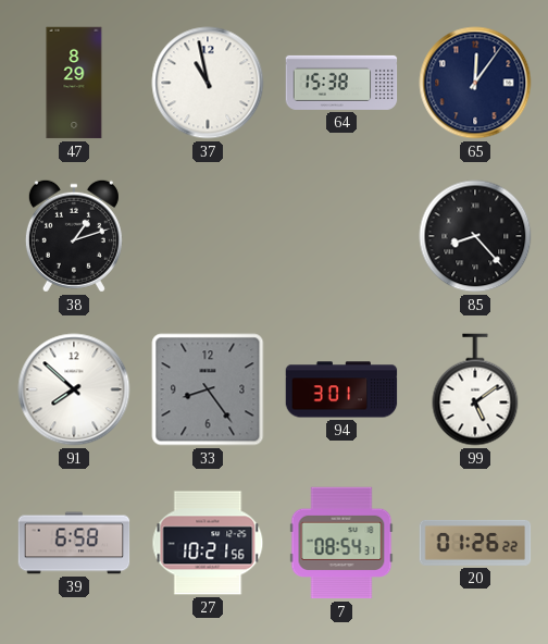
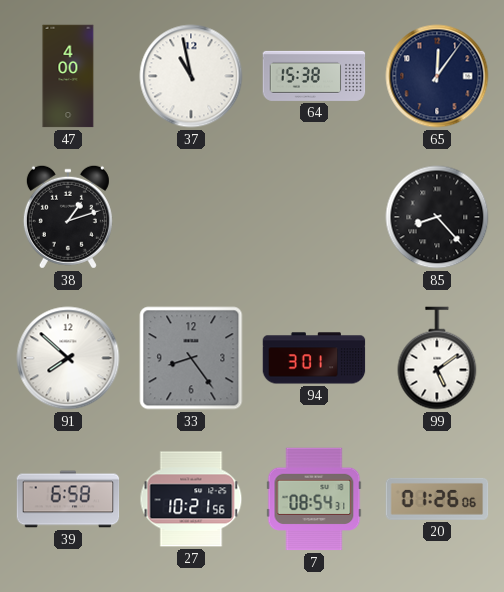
47: 8:29 -> 4:00
20: 01:26:22 -> 01:26:06
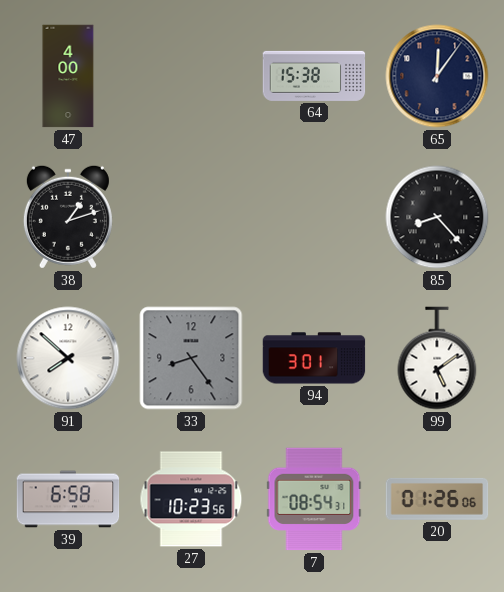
37: 10:58 -> none
27: 10:21 -> 10:23
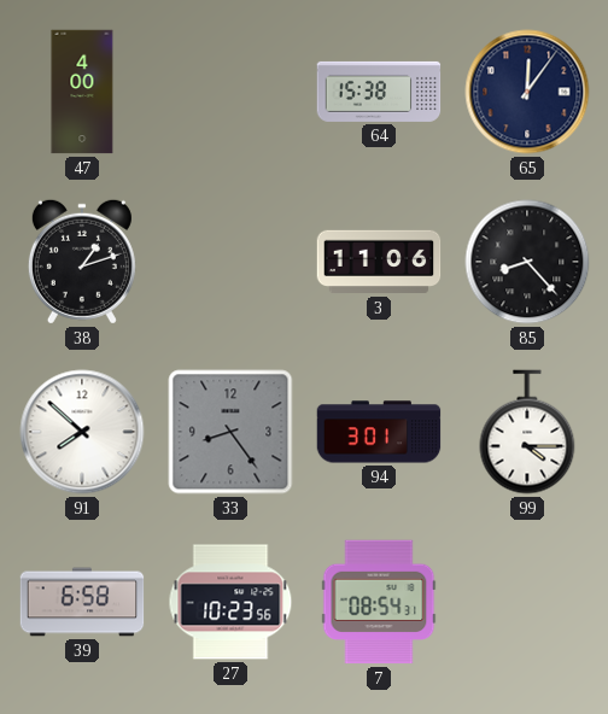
3: none -> 11:06
99: 5:09 -> 4:15
20: 01:26 -> none
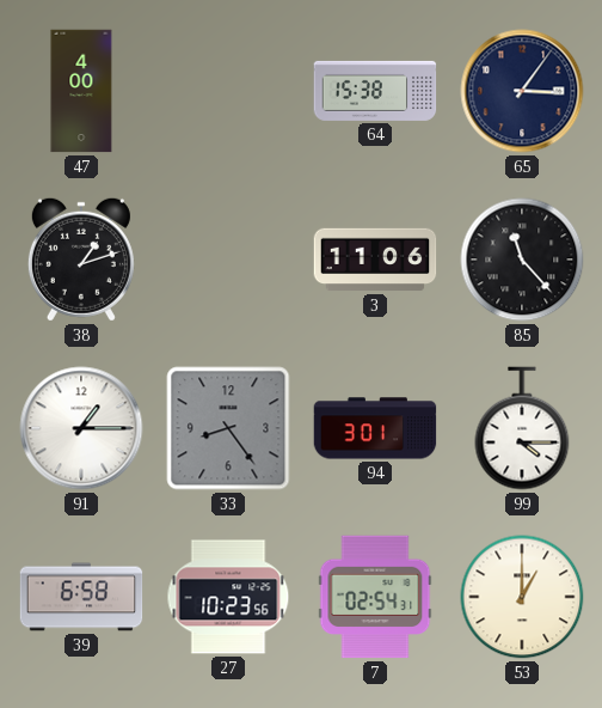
65: 12:06 -> 3:06
85: 8:23 -> 11:23
91: 7:52 -> 1:15
7: 08:54 -> 02:54
53: none -> 1:00
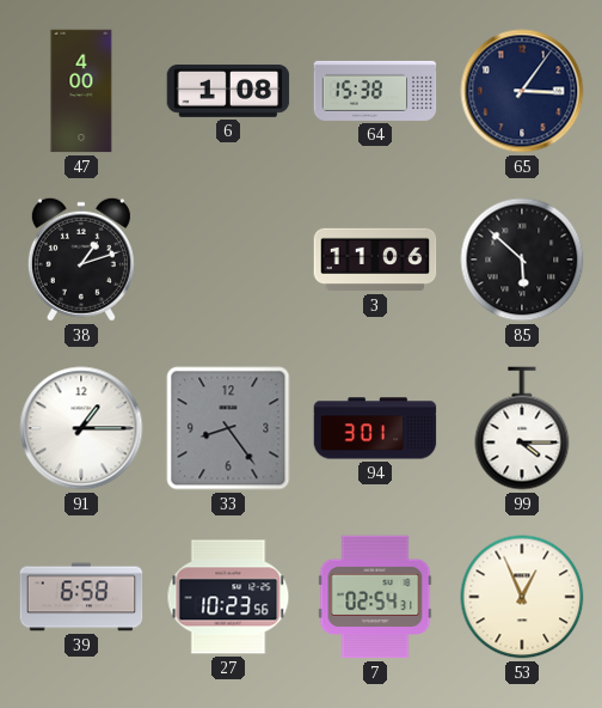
6: none -> 1:08
85: 11:23 -> 5:52
53: 1:00 -> 12:56
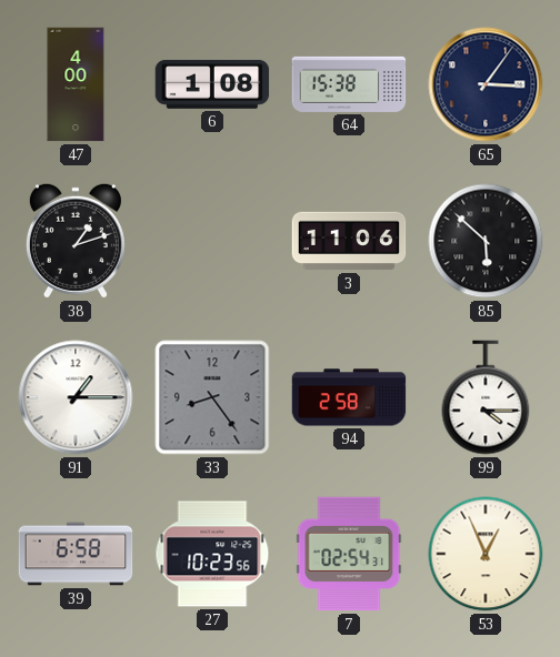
94: 3:01 -> 2:58
